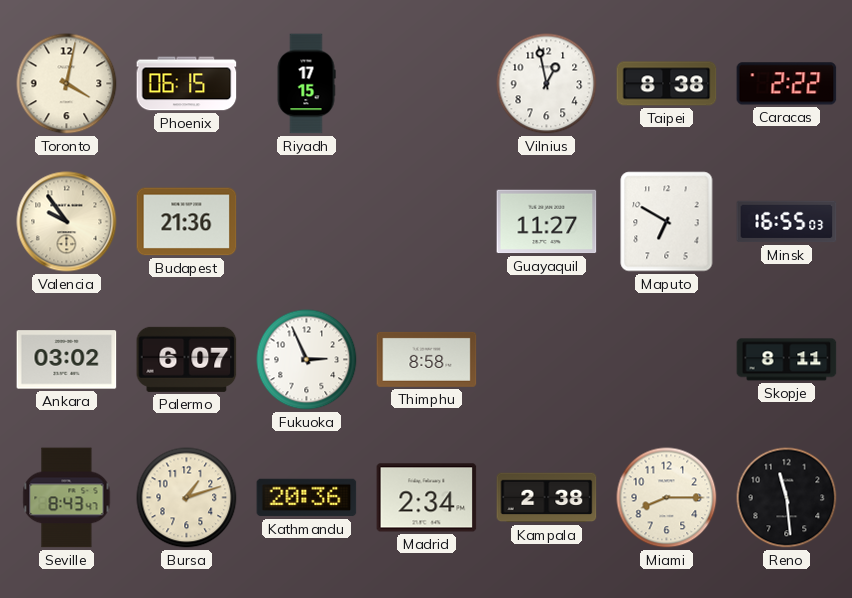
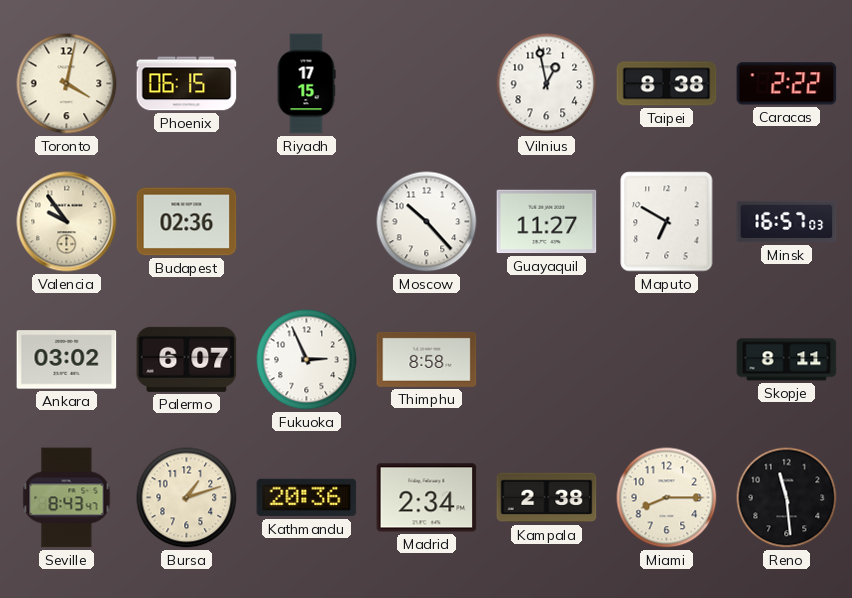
Budapest: 21:36 -> 02:36
Moscow: none -> 10:23
Minsk: 16:55 -> 16:57
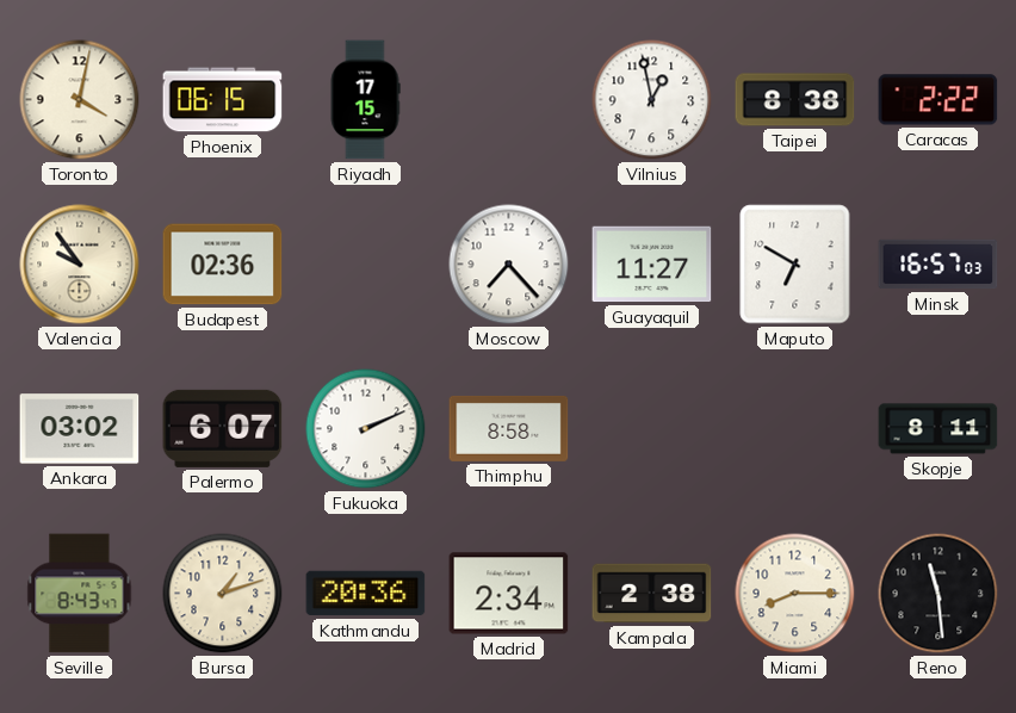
Moscow: 10:23 -> 7:23
Fukuoka: 2:56 -> 2:11
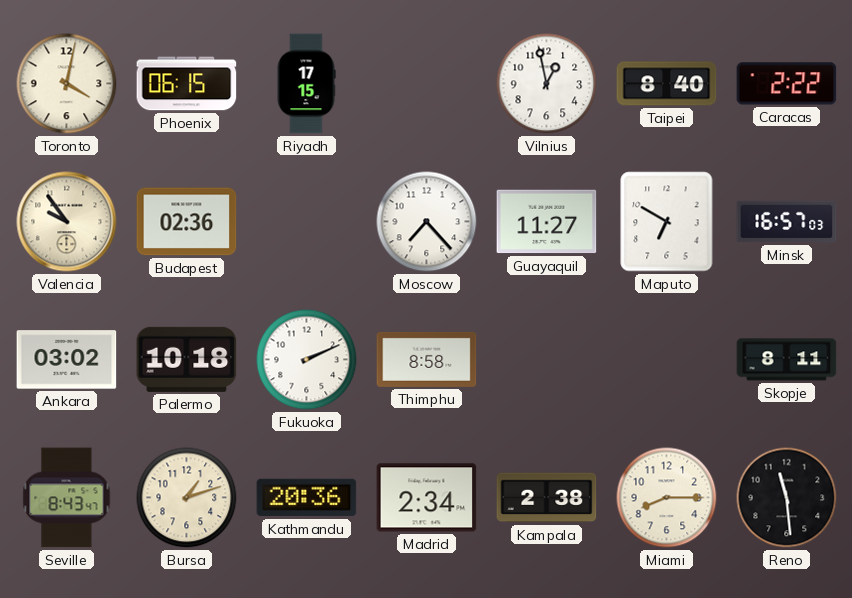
Taipei: 8:38 -> 8:40
Palermo: 6:07 -> 10:18
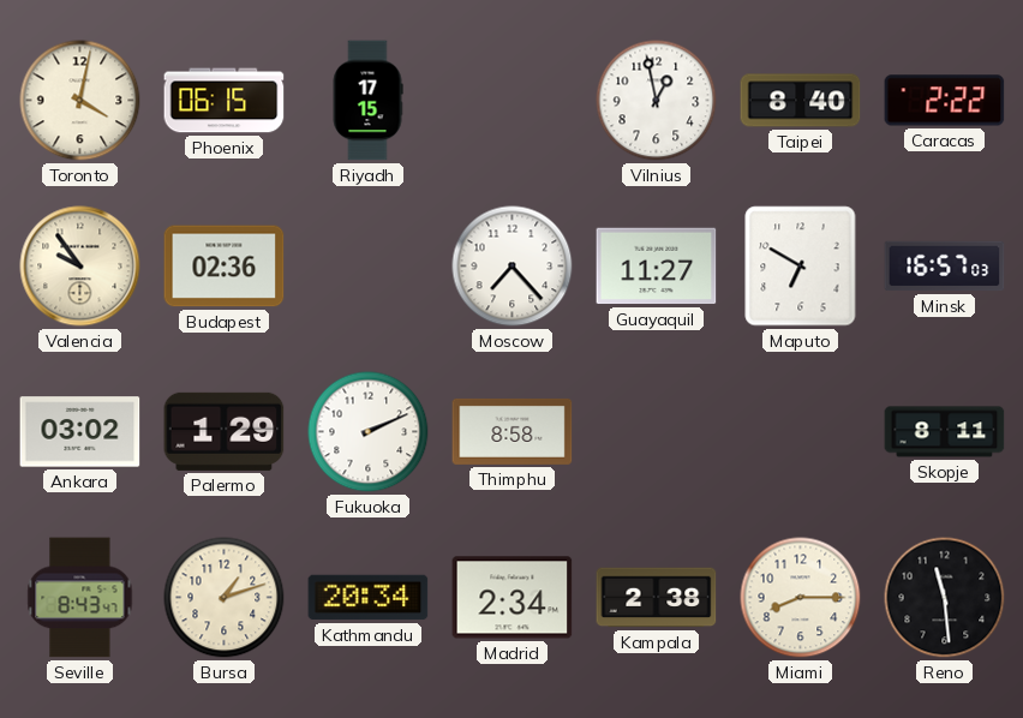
Palermo: 10:18 -> 1:29
Kathmandu: 20:36 -> 20:34
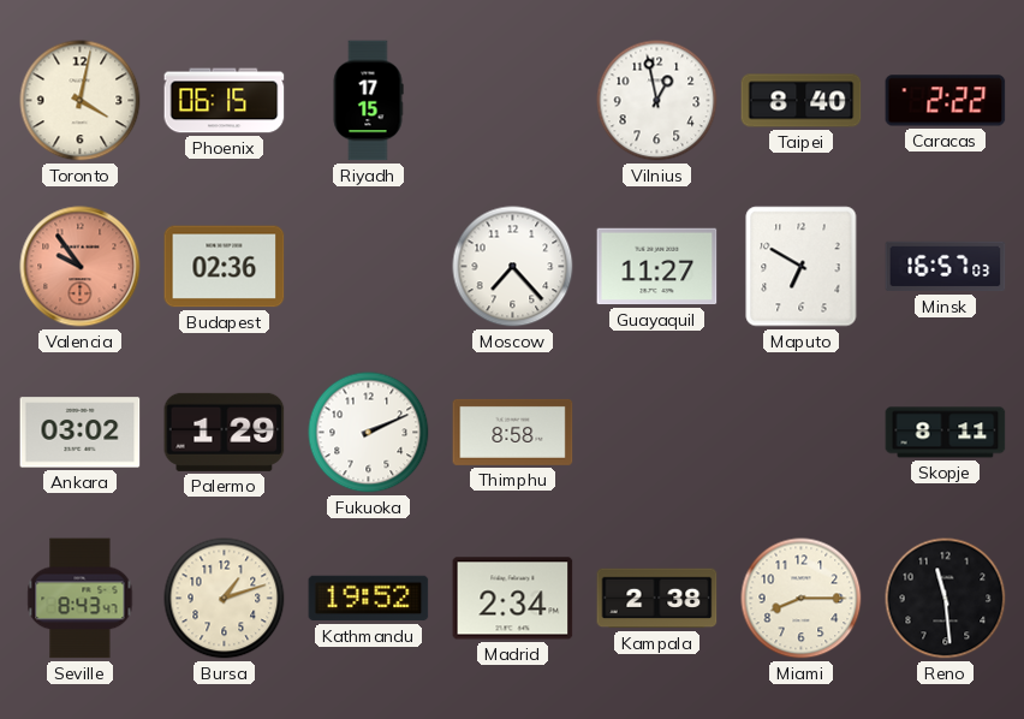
Valencia dial: cream -> salmon
Kathmandu: 20:34 -> 19:52
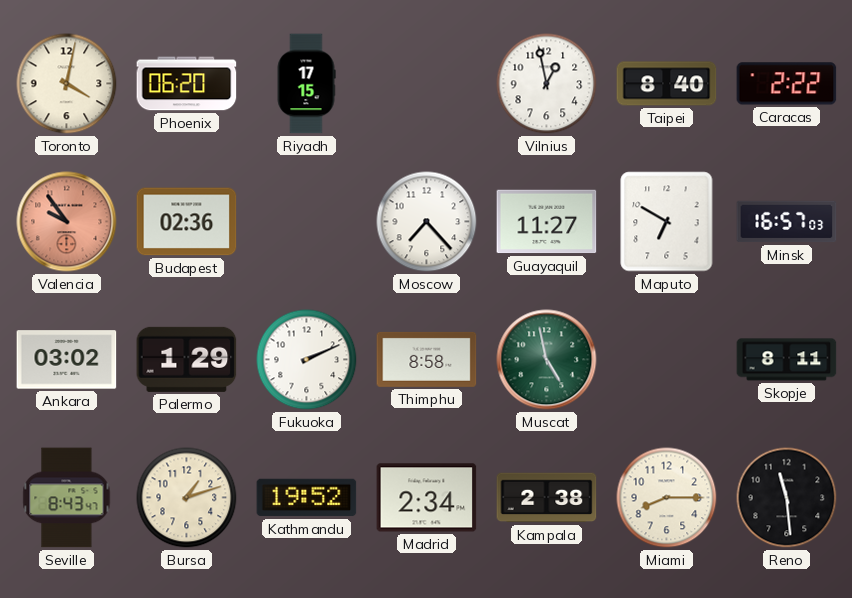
Phoenix: 06:15 -> 06:20
Muscat: none -> 4:58
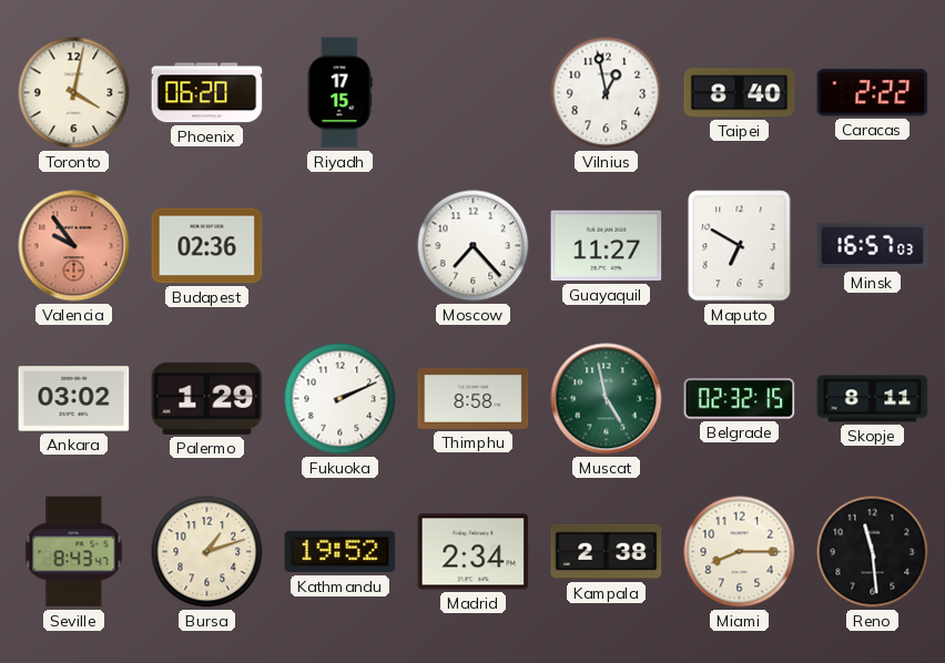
Belgrade: none -> 02:32
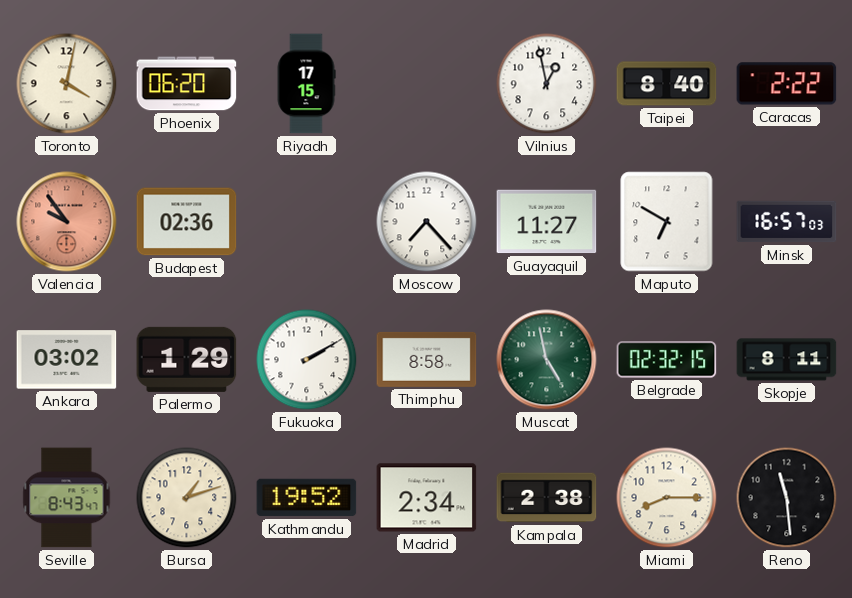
Fukuoka: 2:11 -> 2:10
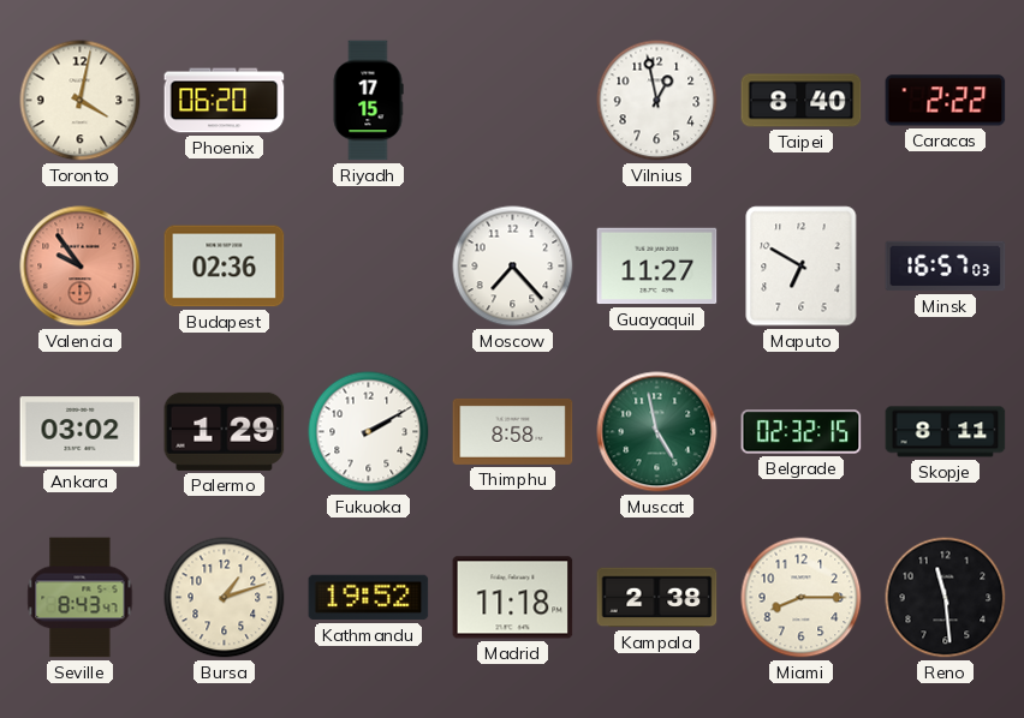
Madrid: 2:34 -> 11:18
